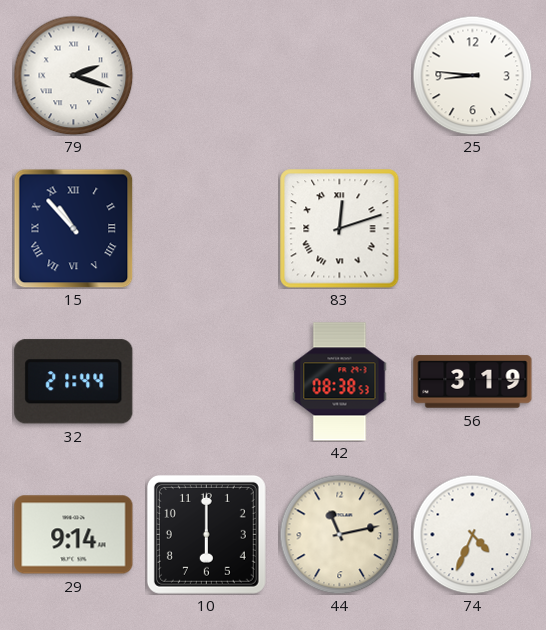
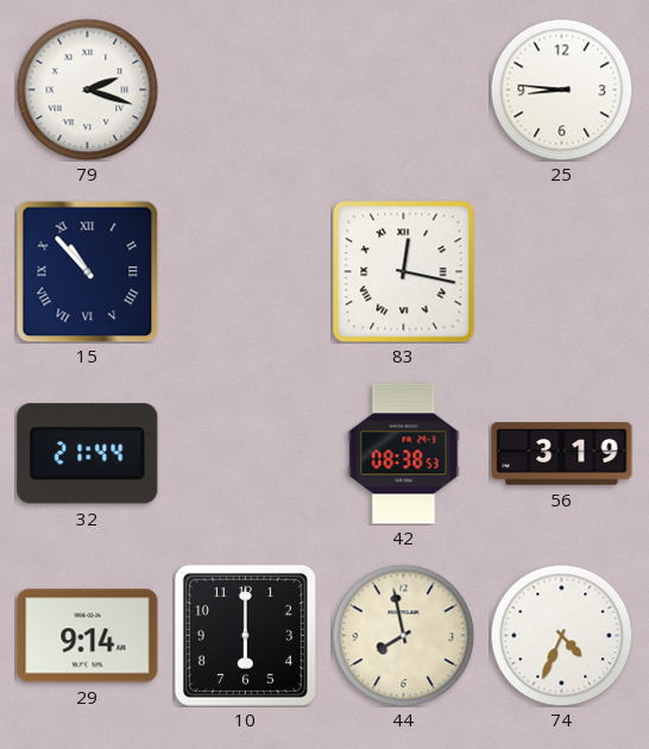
83: 12:12 -> 12:17
44: 11:13 -> 7:58
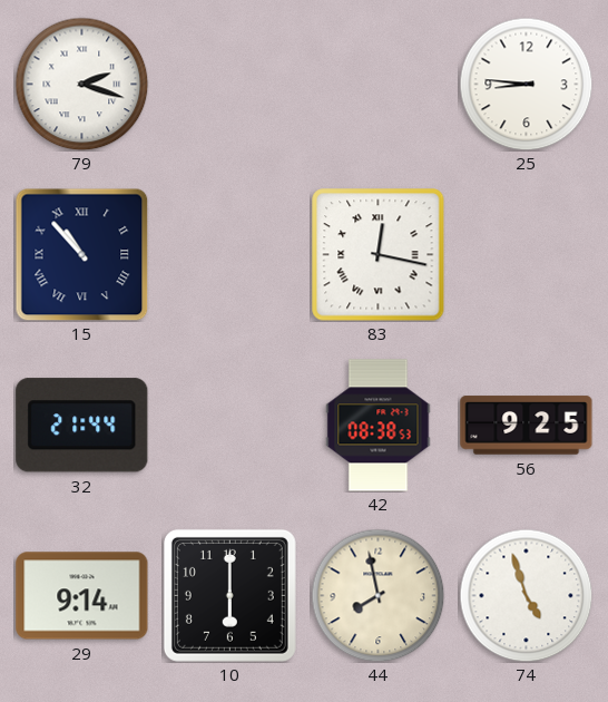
56: 3:19 -> 9:25
74: 4:34 -> 4:57
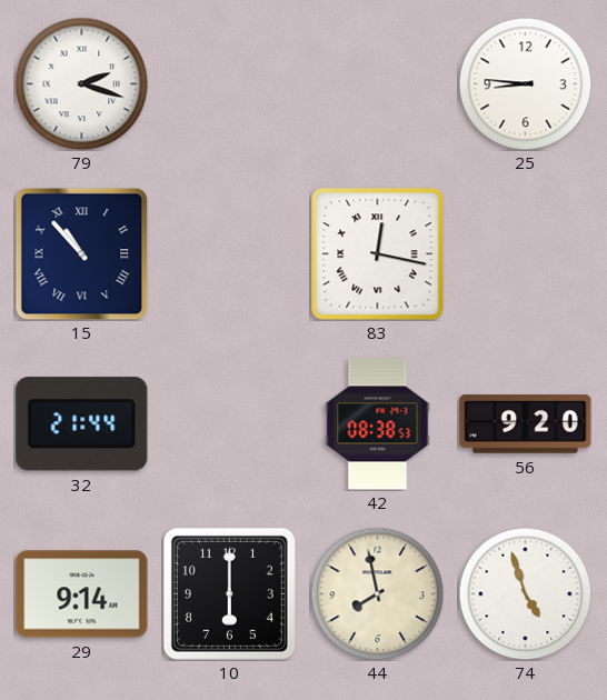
56: 9:25 -> 9:20
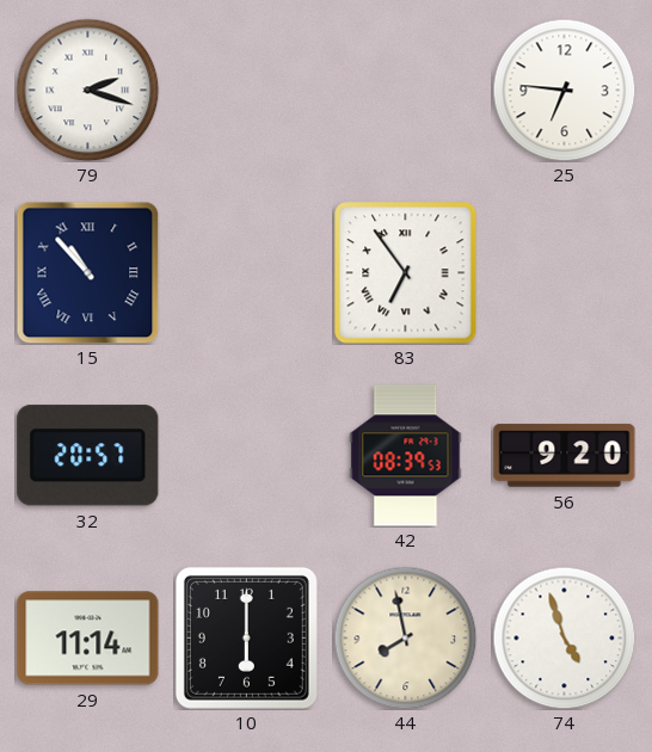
25: 8:46 -> 6:46
83: 12:17 -> 6:54
32: 21:44 -> 20:57
42: 08:38 -> 08:39
29: 9:14 -> 11:14
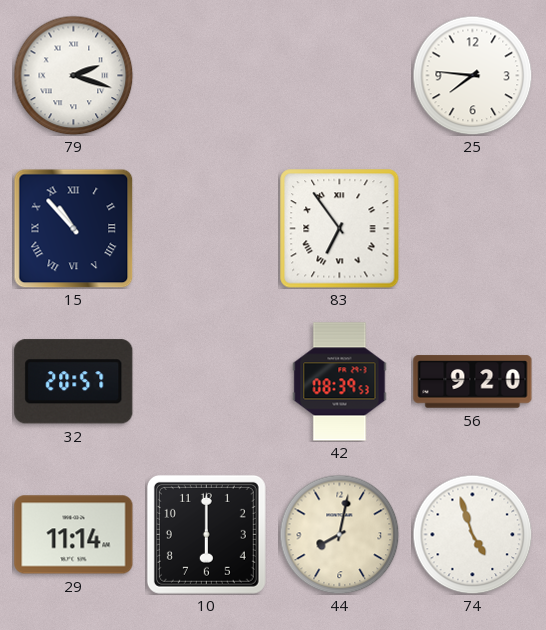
25: 6:46 -> 7:46
44: 7:58 -> 8:02
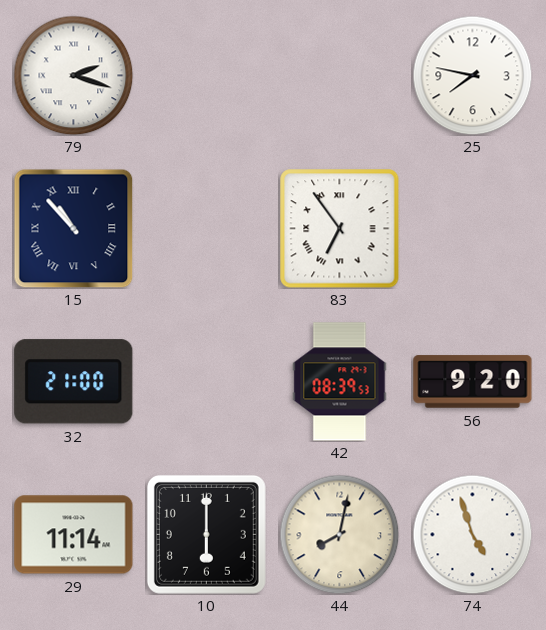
25: 7:46 -> 7:47
32: 20:57 -> 21:00
